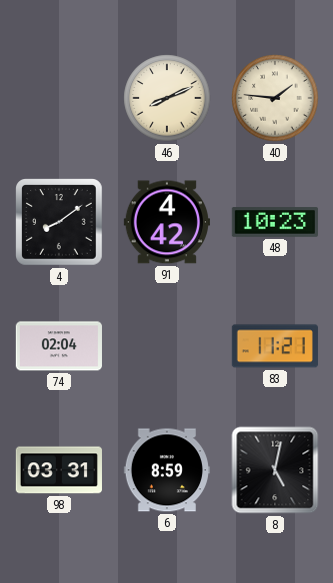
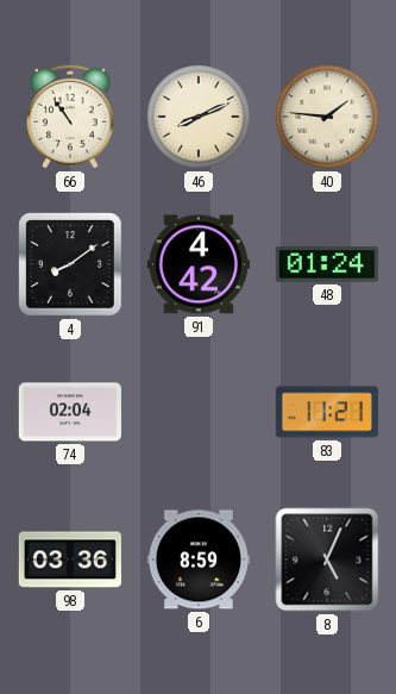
66: none -> 10:54
48: 10:23 -> 01:24
98: 03:31 -> 03:36
8: 5:02 -> 5:04
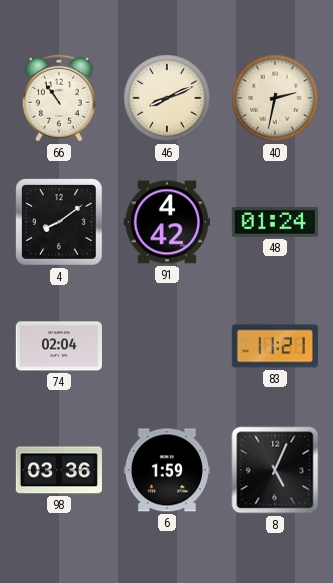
40: 1:46 -> 2:32
6: 8:59 -> 1:59
